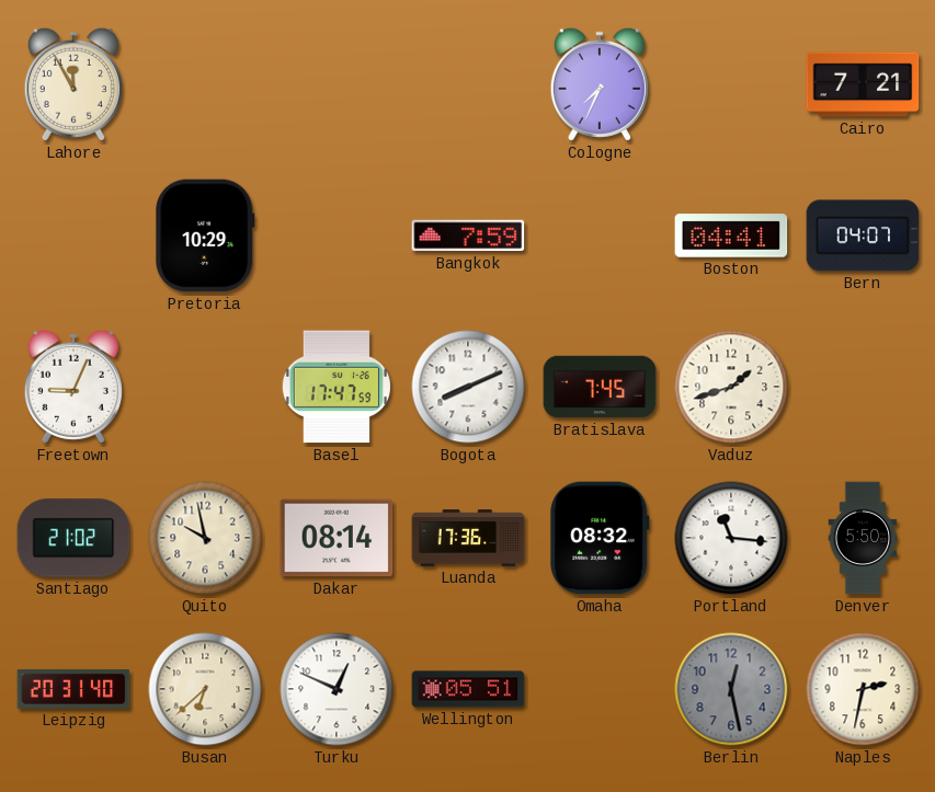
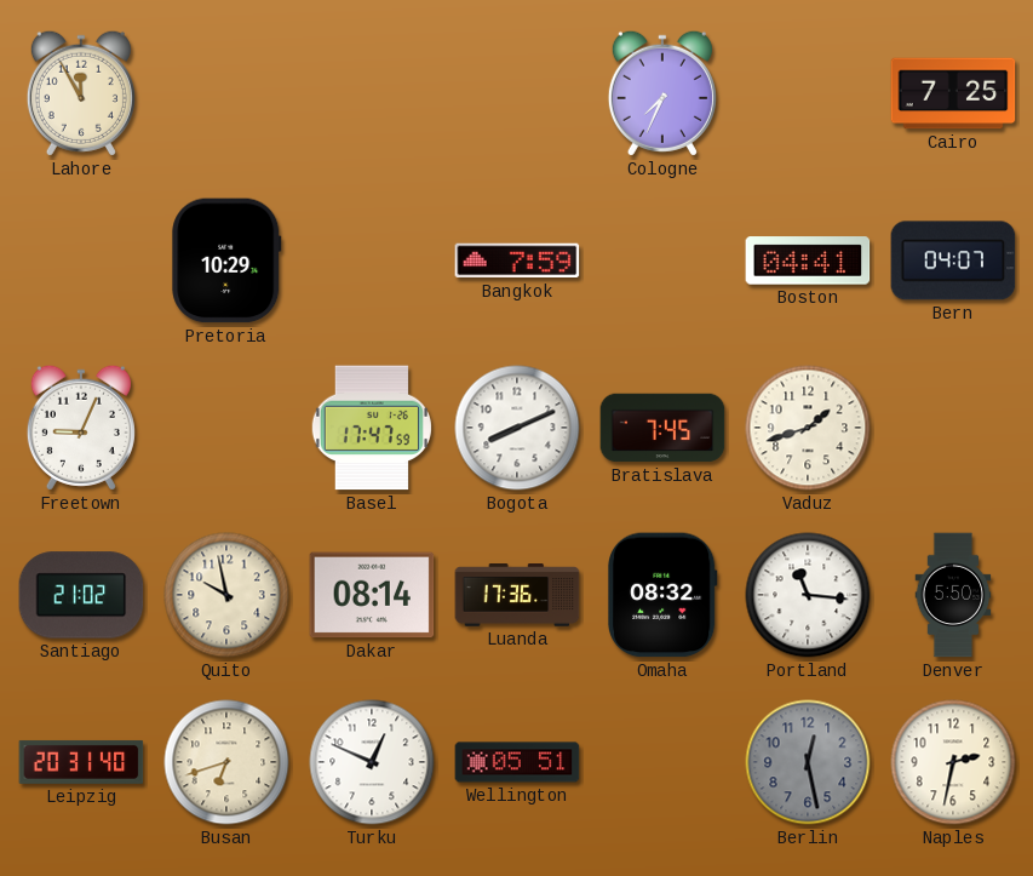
Cairo: 7:21 -> 7:25
Busan: 6:38 -> 6:42
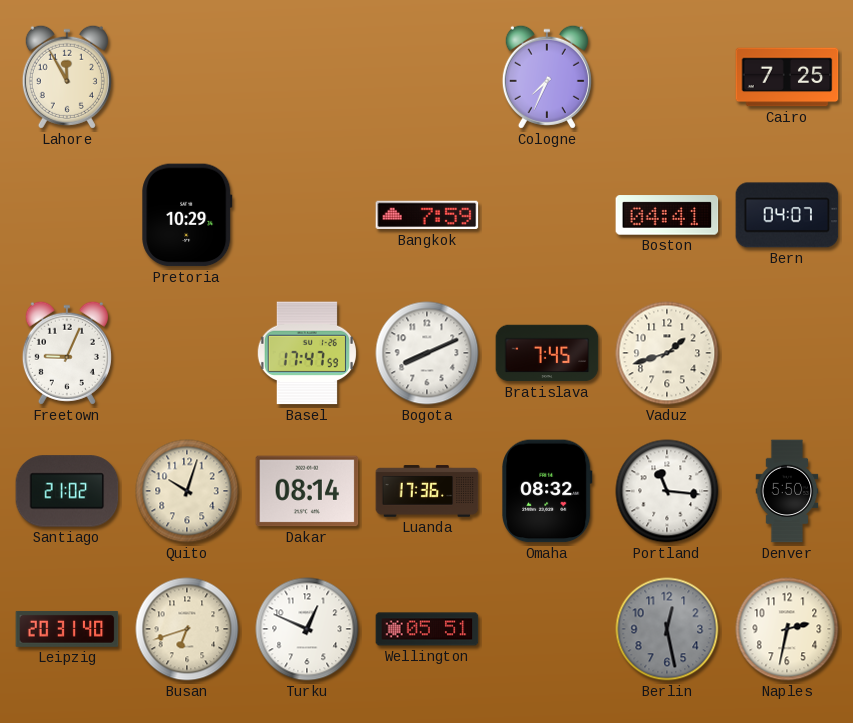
Quito: 9:58 -> 10:03
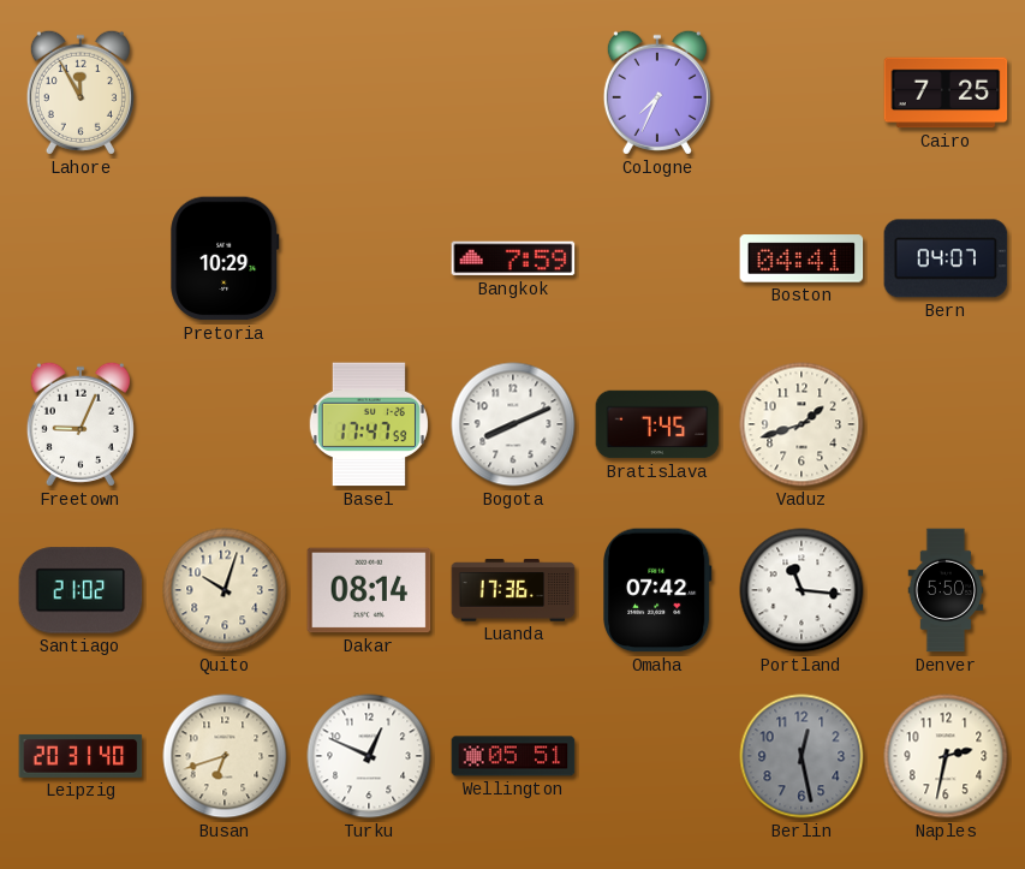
Omaha: 08:32 -> 07:42
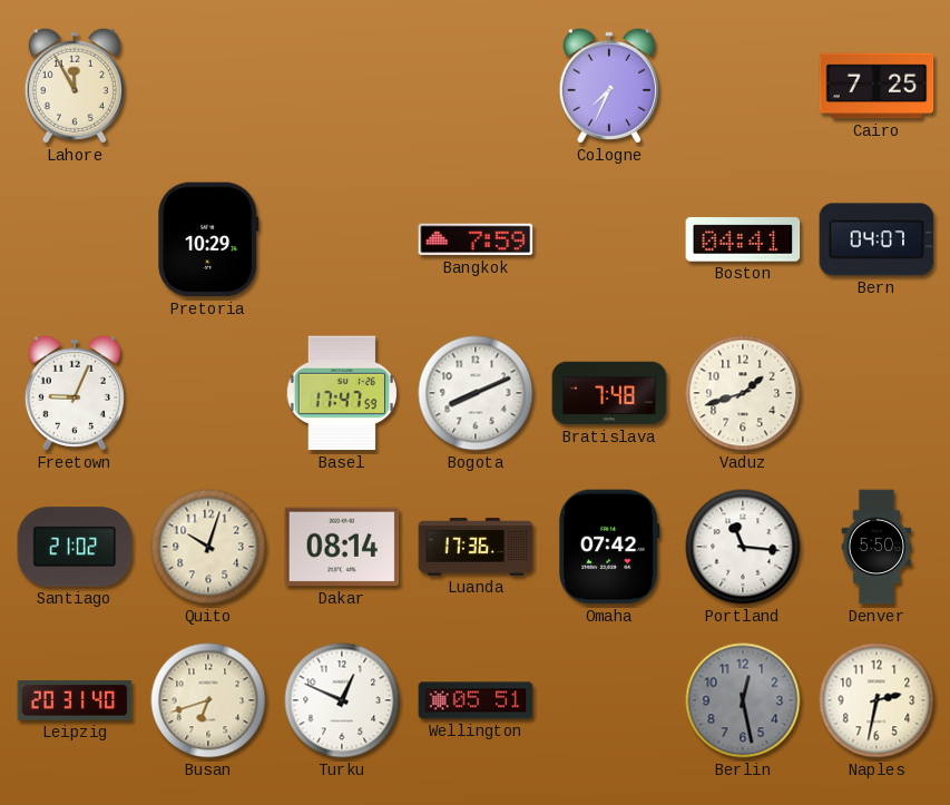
Bratislava: 7:45 -> 7:48
